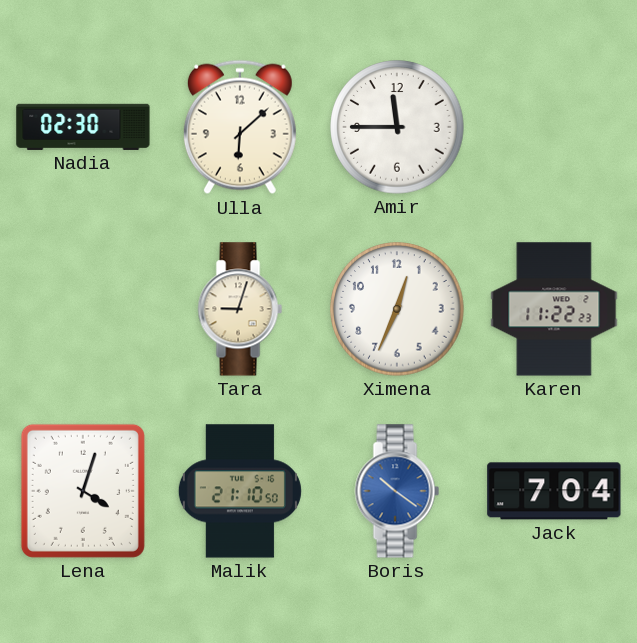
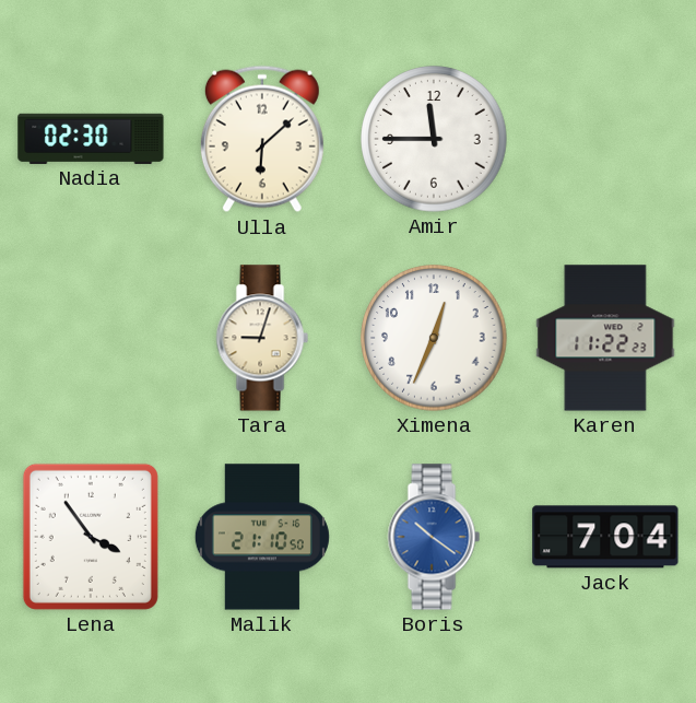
Lena: 4:03 -> 3:54
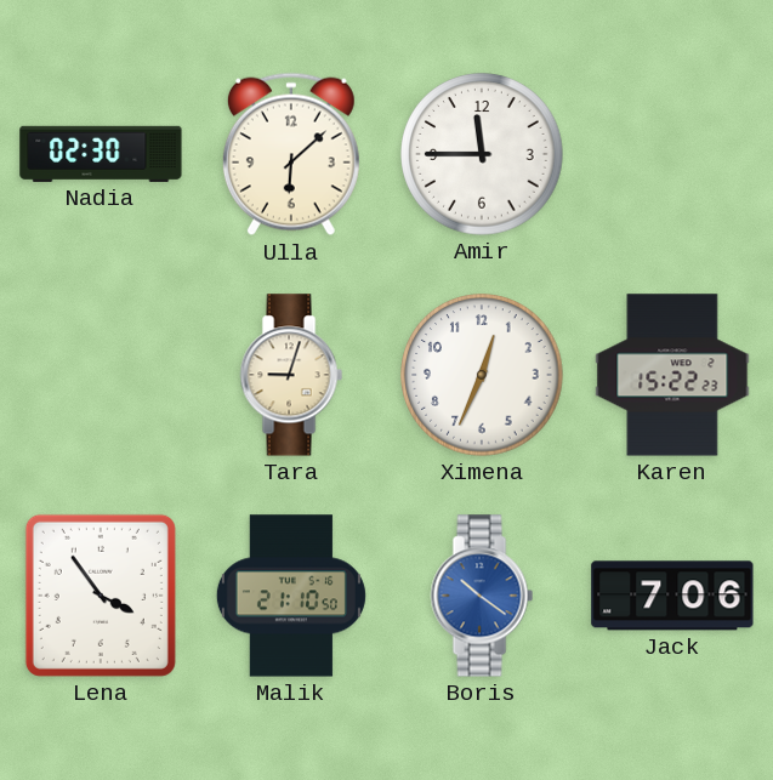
Karen: 11:22 -> 15:22
Jack: 7:04 -> 7:06
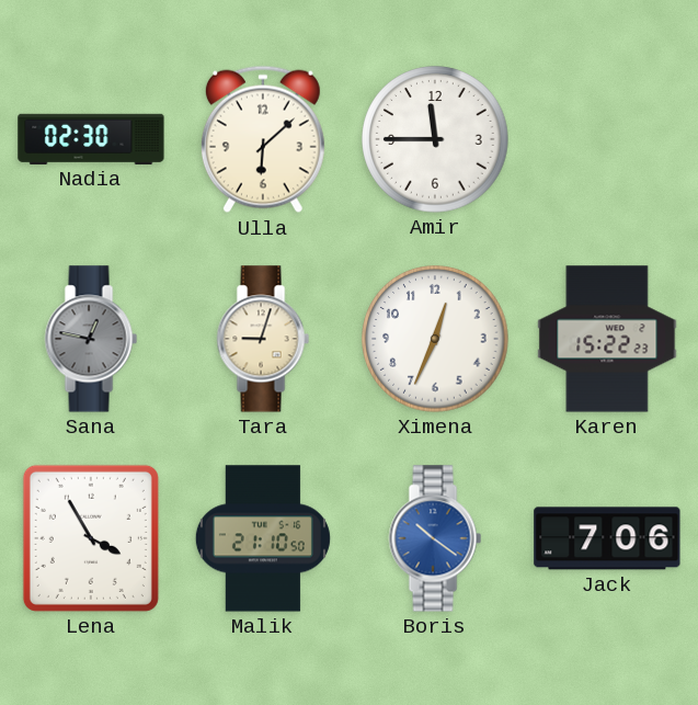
Sana: none -> 12:47
Lena: 3:54 -> 3:55
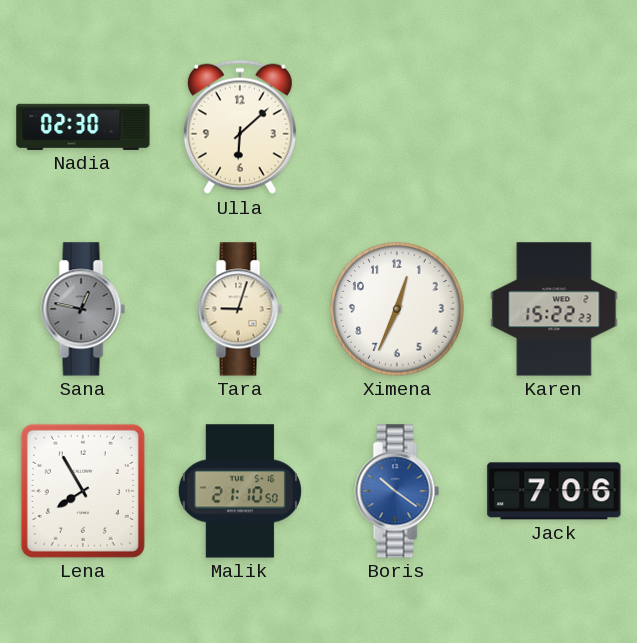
Amir: 11:45 -> none
Lena: 3:55 -> 7:55
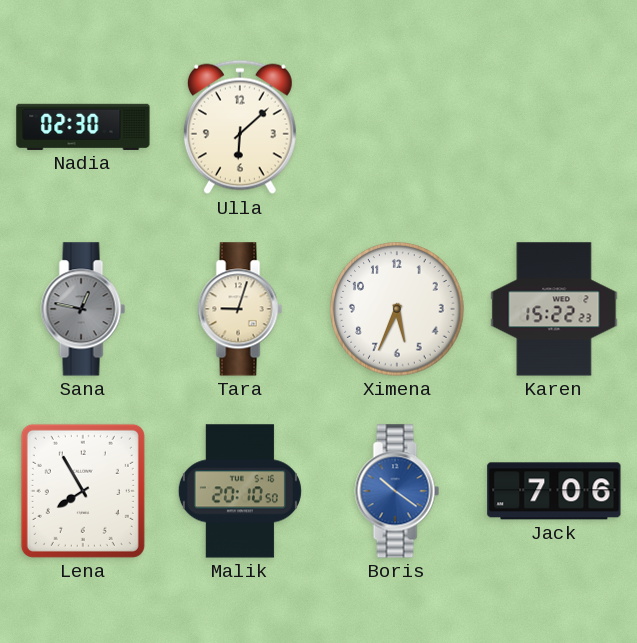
Ximena: 12:34 -> 5:34
Malik: 21:10 -> 20:10
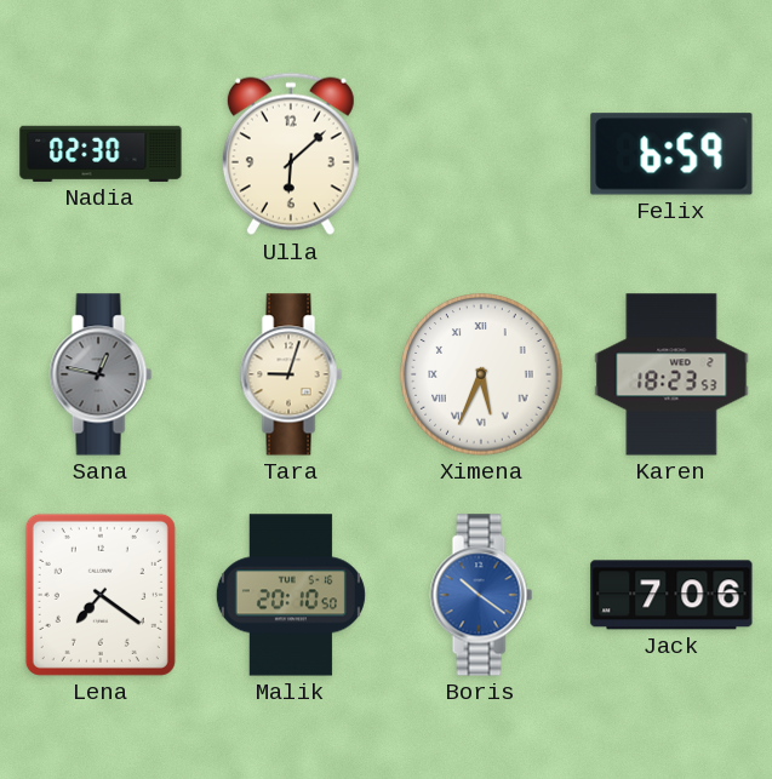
Felix: none -> 6:59
Ximena numerals: Arabic -> Roman
Karen: 15:22 -> 18:23
Lena: 7:55 -> 7:21
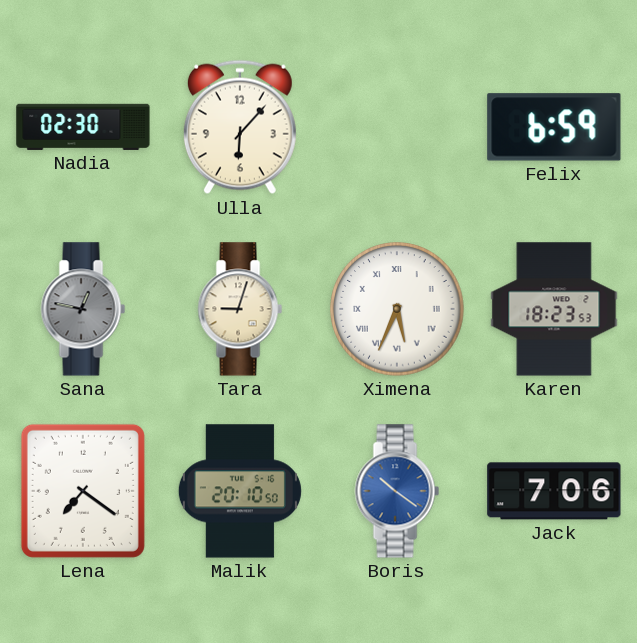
Ulla: 6:08 -> 6:07
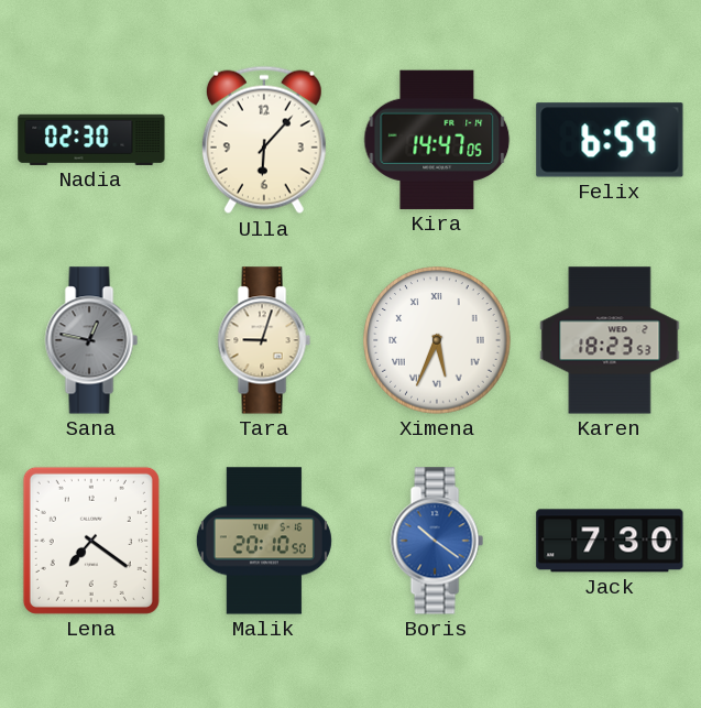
Kira: none -> 14:47
Jack: 7:06 -> 7:30
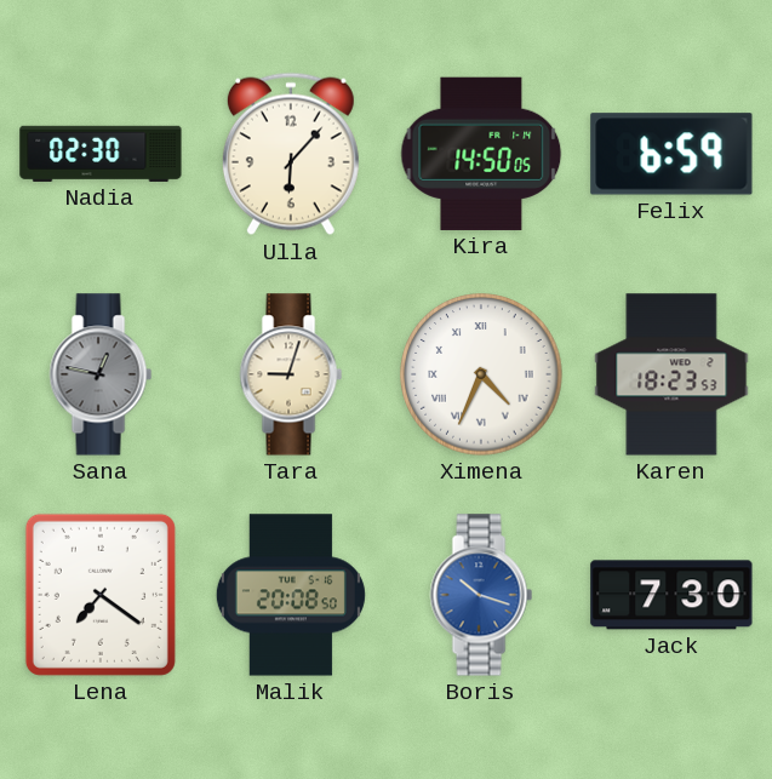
Kira: 14:47 -> 14:50
Ximena: 5:34 -> 4:34
Malik: 20:10 -> 20:08
Boris: 10:21 -> 10:18
